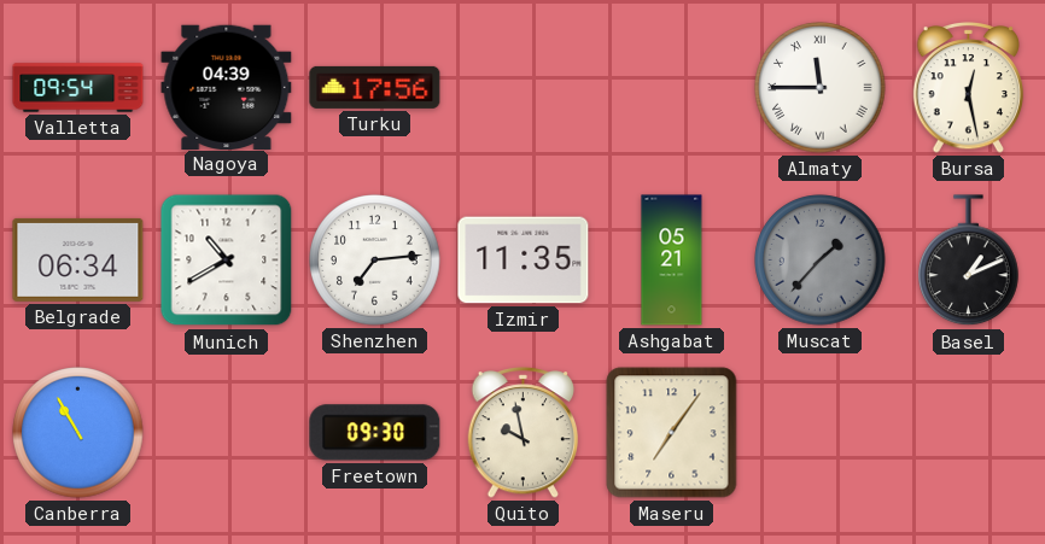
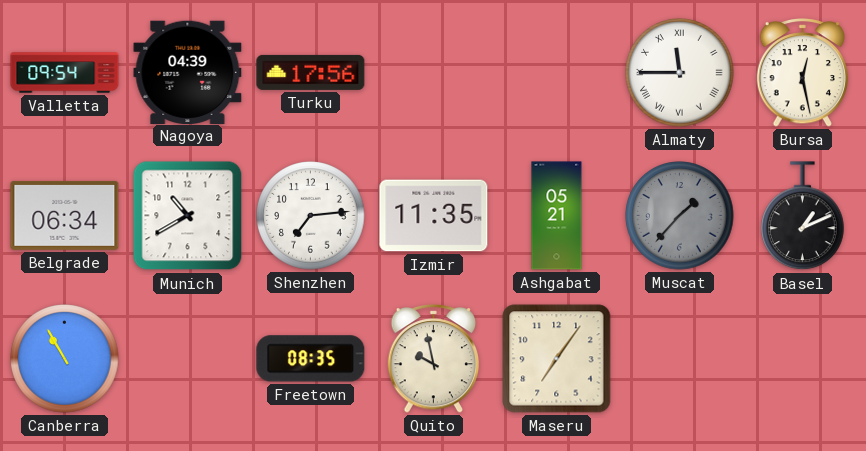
Freetown: 09:30 -> 08:35
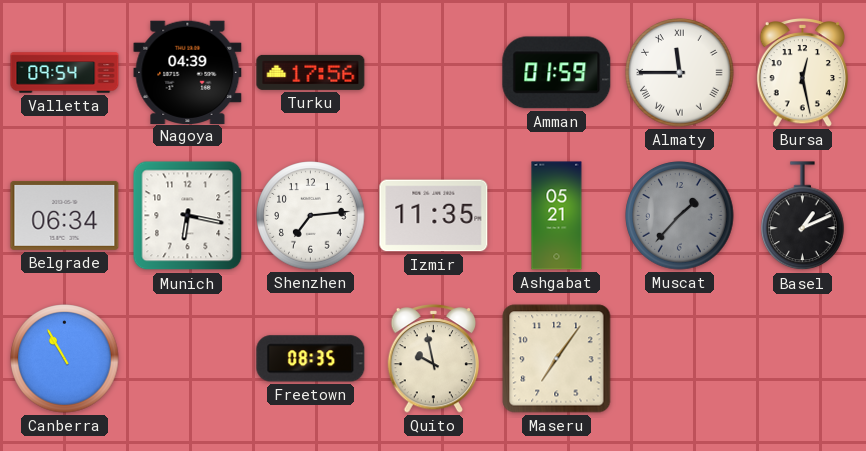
Amman: none -> 01:59
Munich: 10:40 -> 6:17
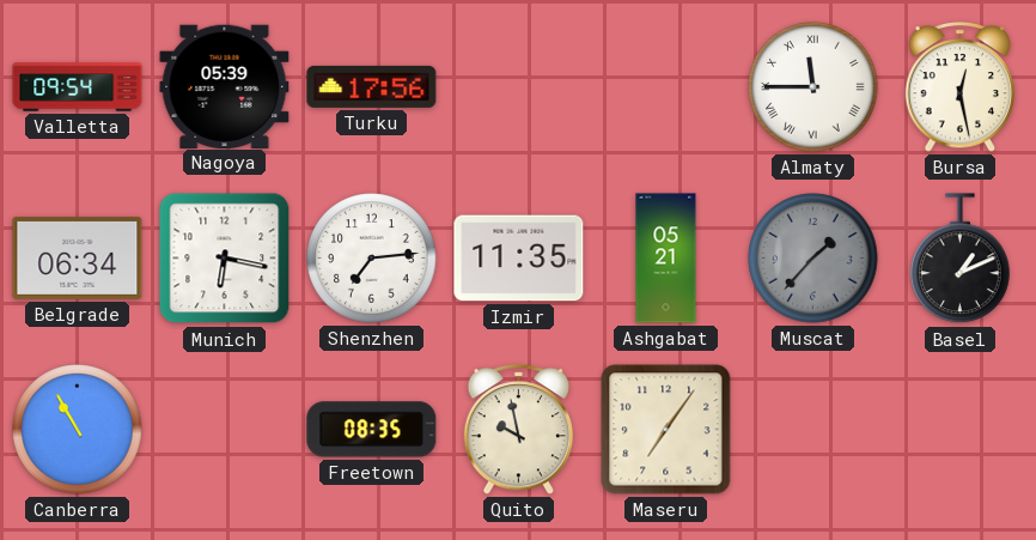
Nagoya: 04:39 -> 05:39
Amman: 01:59 -> none
